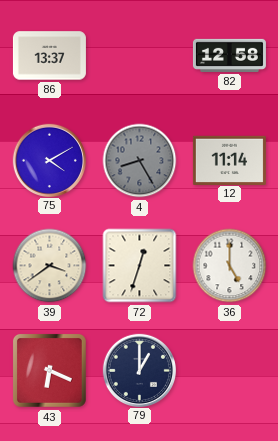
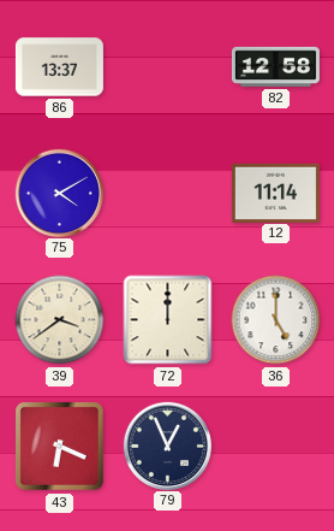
4: 8:25 -> none
72: 12:33 -> 12:00
79: 1:00 -> 12:56
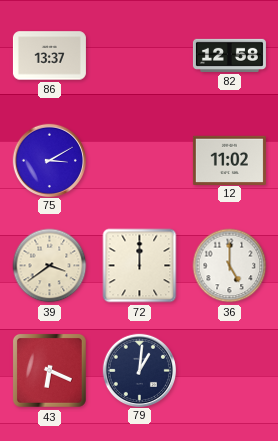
75: 4:10 -> 3:10
12: 11:14 -> 11:02
79: 12:56 -> 1:01
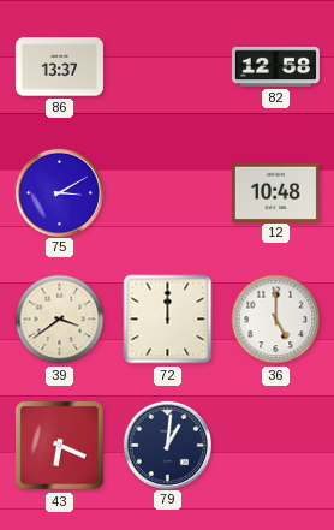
12: 11:02 -> 10:48
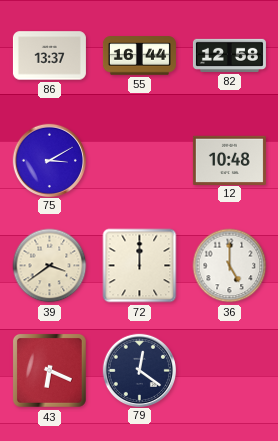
55: none -> 16:44
79: 1:01 -> 12:21
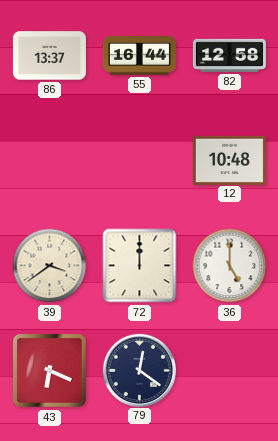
75: 3:10 -> none
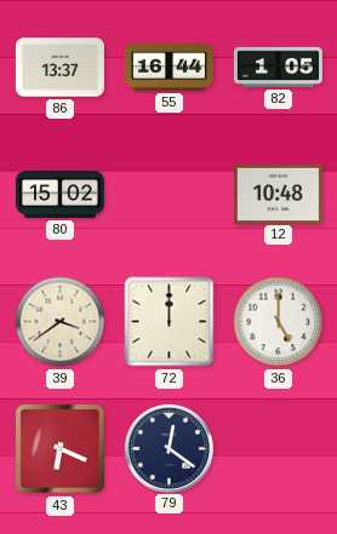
82: 12:58 -> 1:05
80: none -> 15:02
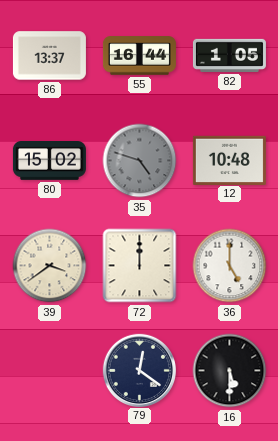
35: none -> 4:48
43: 6:19 -> none
16: none -> 5:30
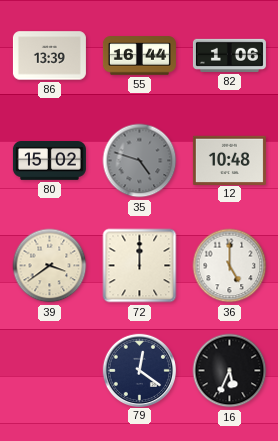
86: 13:37 -> 13:39
82: 1:05 -> 1:06
16: 5:30 -> 5:34
